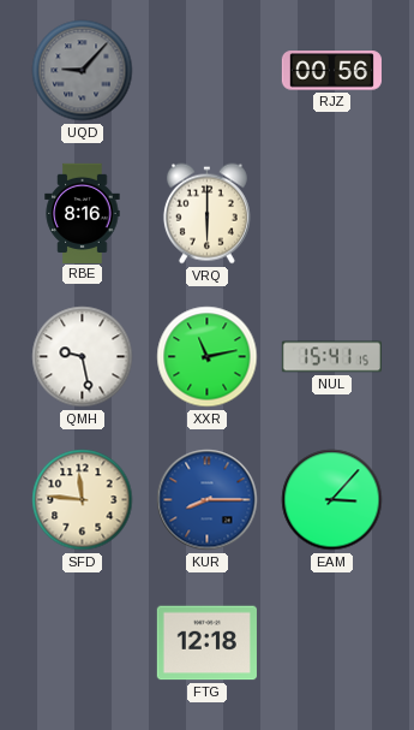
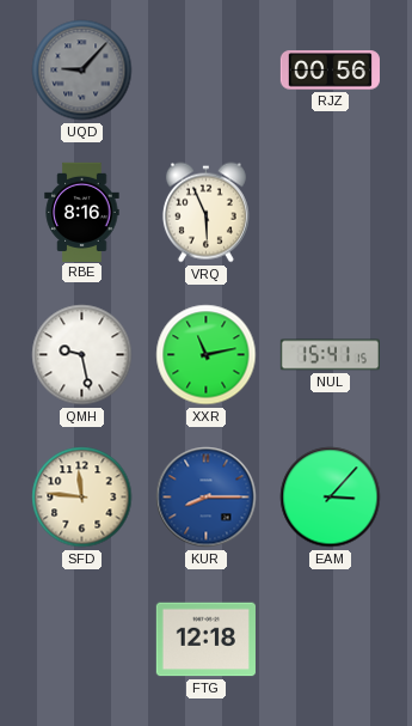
VRQ: 6:00 -> 5:56
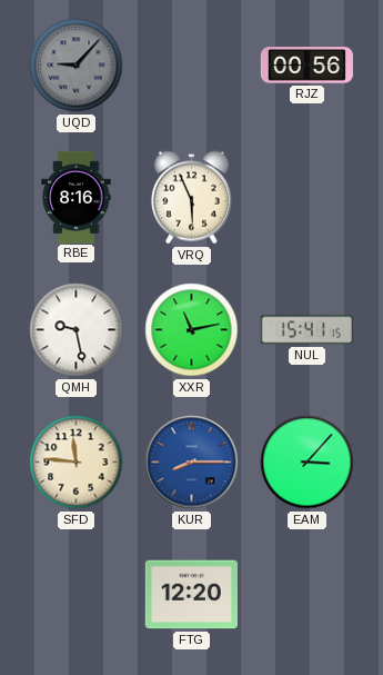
FTG: 12:18 -> 12:20
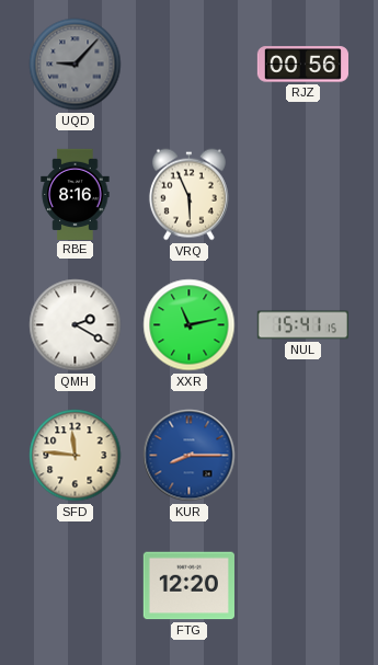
QMH: 9:28 -> 2:20
EAM: 3:07 -> none
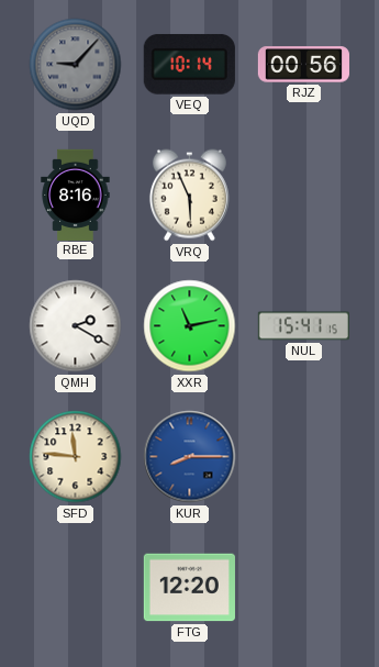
VEQ: none -> 10:14
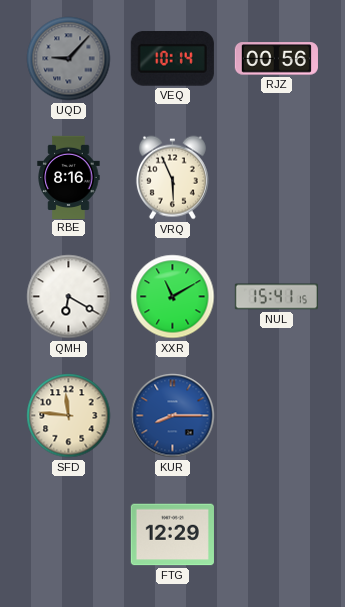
QMH: 2:20 -> 6:20
XXR: 11:13 -> 11:10
FTG: 12:20 -> 12:29
